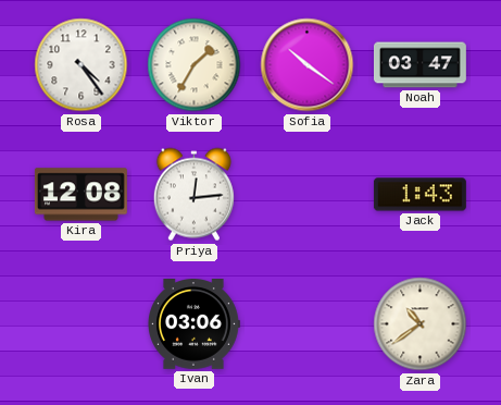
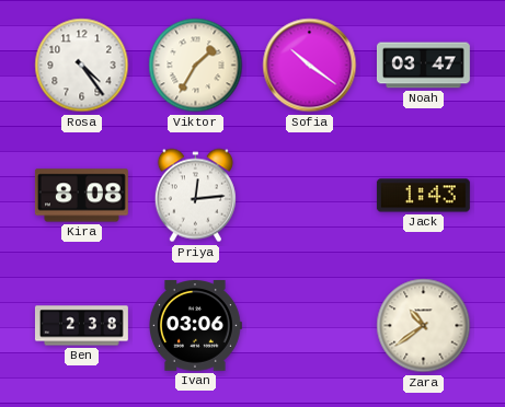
Kira: 12:08 -> 8:08
Ben: none -> 2:38
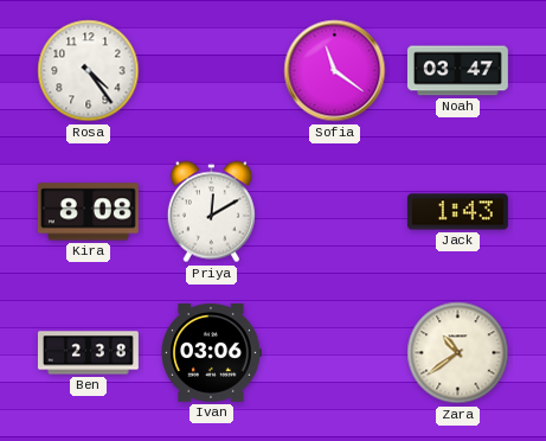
Viktor: 1:35 -> none
Sofia: 10:21 -> 11:21
Priya: 12:14 -> 12:10
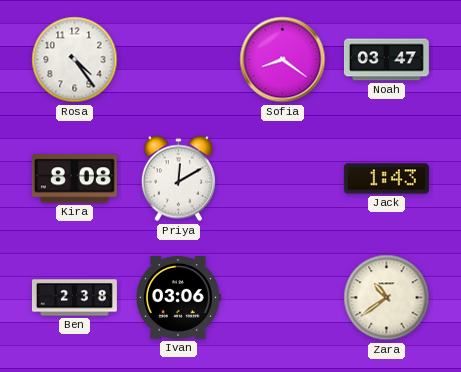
Sofia: 11:21 -> 8:21
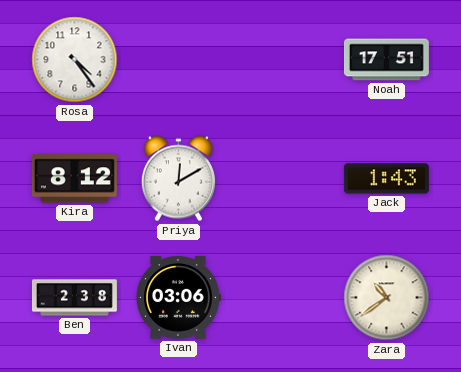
Sofia: 8:21 -> none
Noah: 03:47 -> 17:51
Kira: 8:08 -> 8:12
